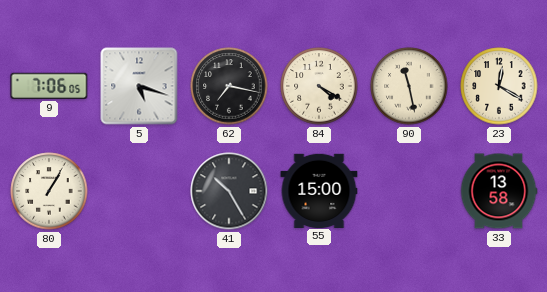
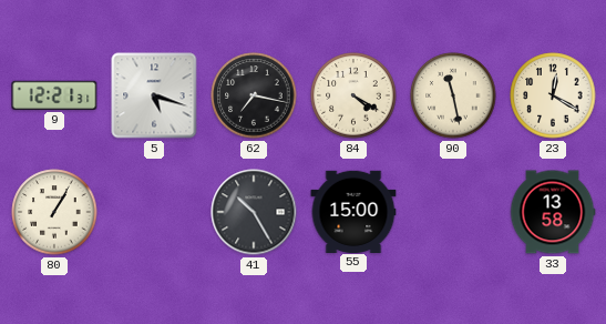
9: 7:06 -> 12:21
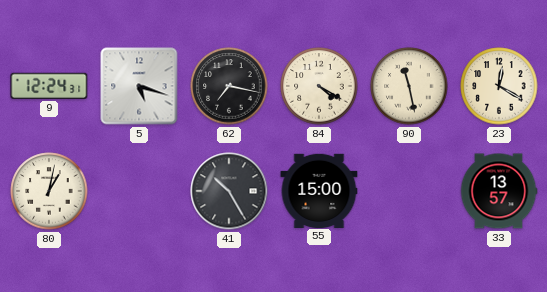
9: 12:21 -> 12:24
80: 1:05 -> 1:02
33: 13:58 -> 13:57
